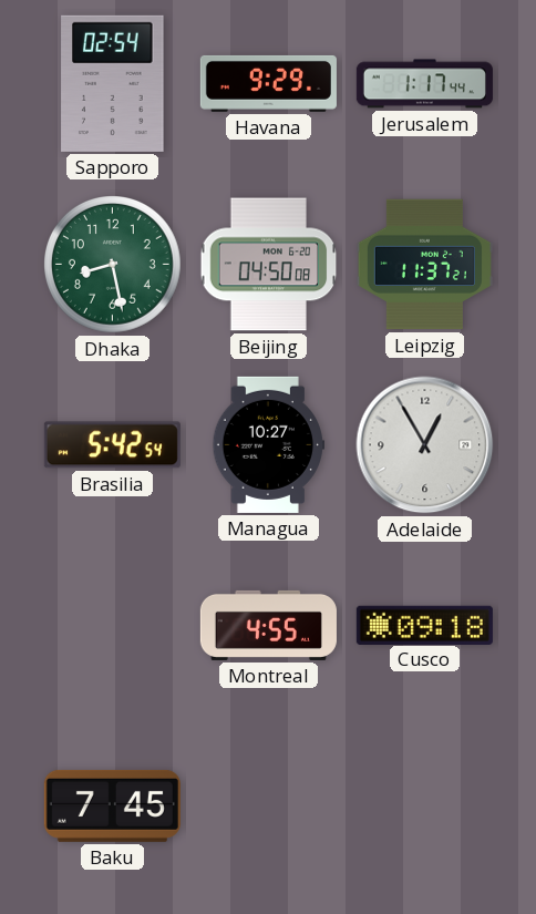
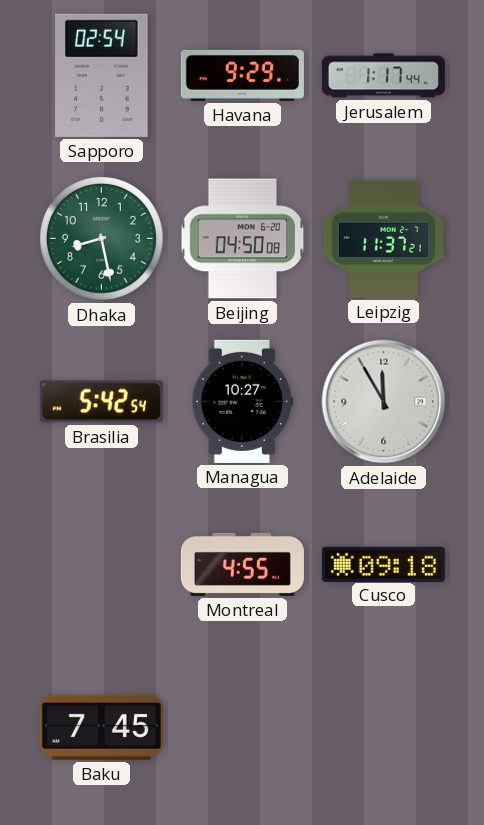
Adelaide: 12:55 -> 11:55
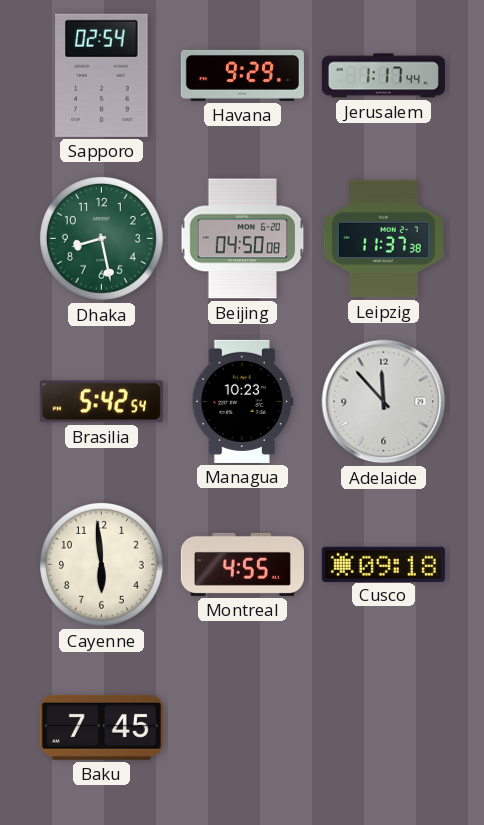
Leipzig: 11:37:21 -> 11:37:38
Managua: 10:27 -> 10:23
Adelaide: 11:55 -> 11:53
Cayenne: none -> 5:59
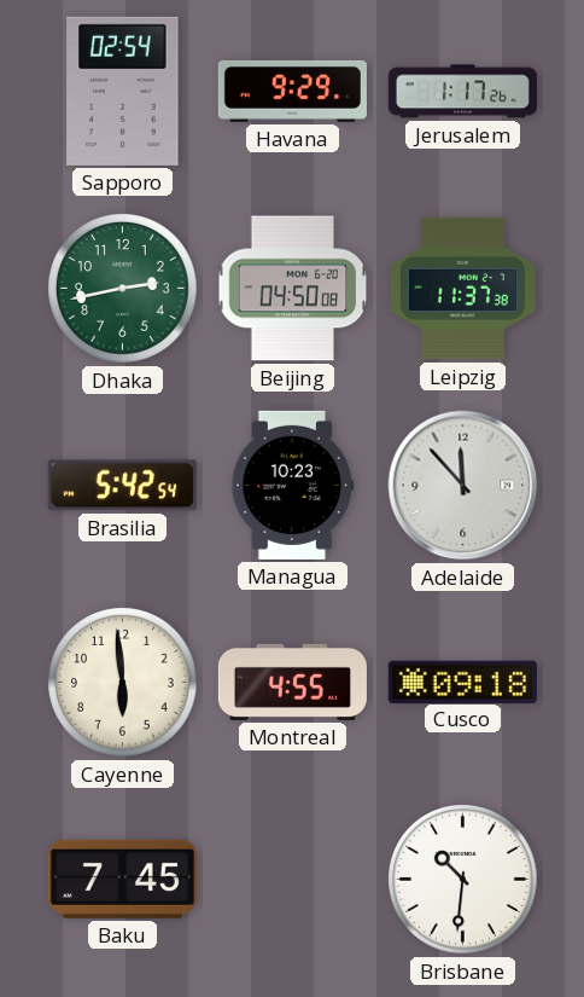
Jerusalem: 1:17:44 -> 1:17:26
Dhaka: 8:28 -> 2:43
Brisbane: none -> 10:31
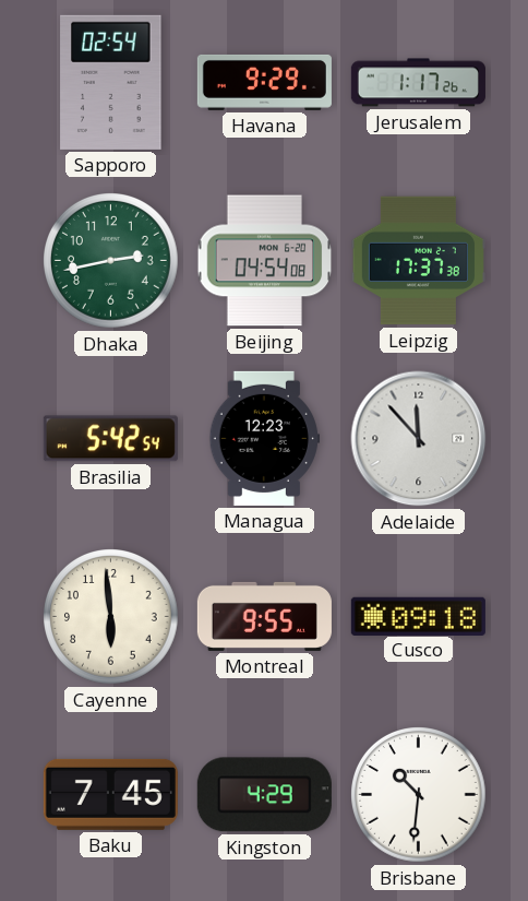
Beijing: 04:50 -> 04:54
Leipzig: 11:37 -> 17:37
Managua: 10:23 -> 12:23
Montreal: 4:55 -> 9:55
Kingston: none -> 4:29
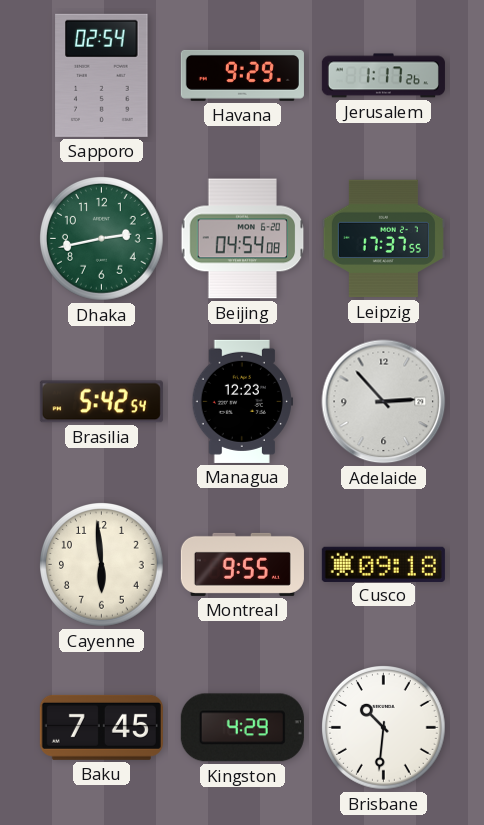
Leipzig: 17:37:38 -> 17:37:55
Adelaide: 11:53 -> 2:53
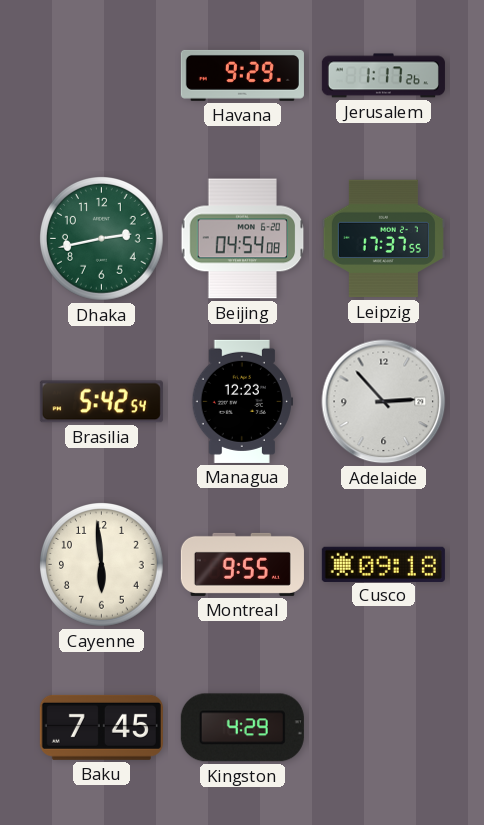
Sapporo: 02:54 -> none
Brisbane: 10:31 -> none
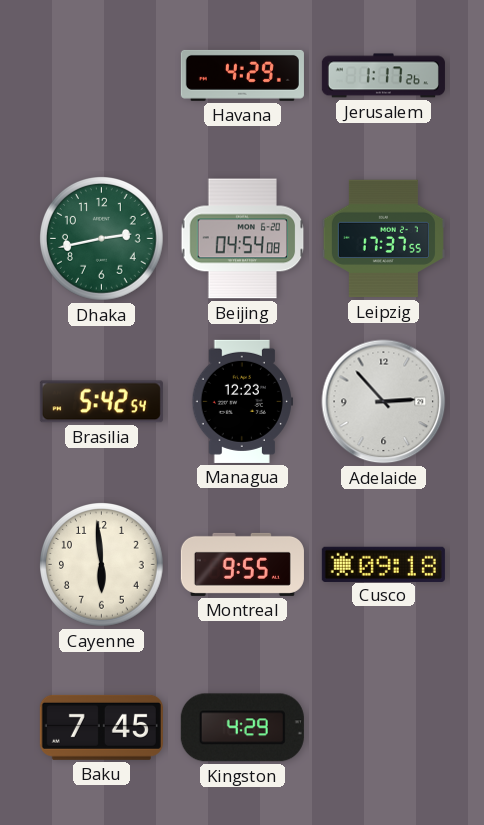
Havana: 9:29 -> 4:29
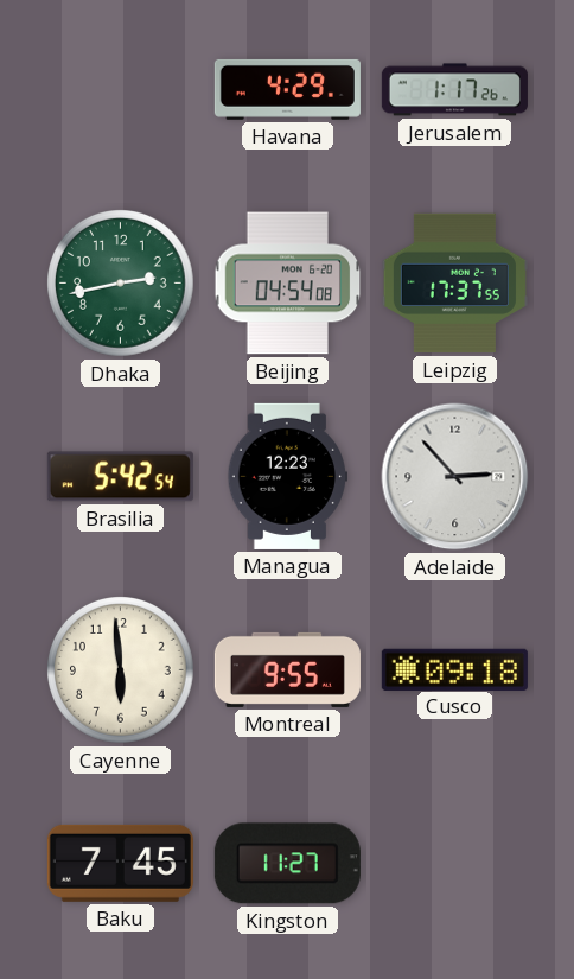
Kingston: 4:29 -> 11:27
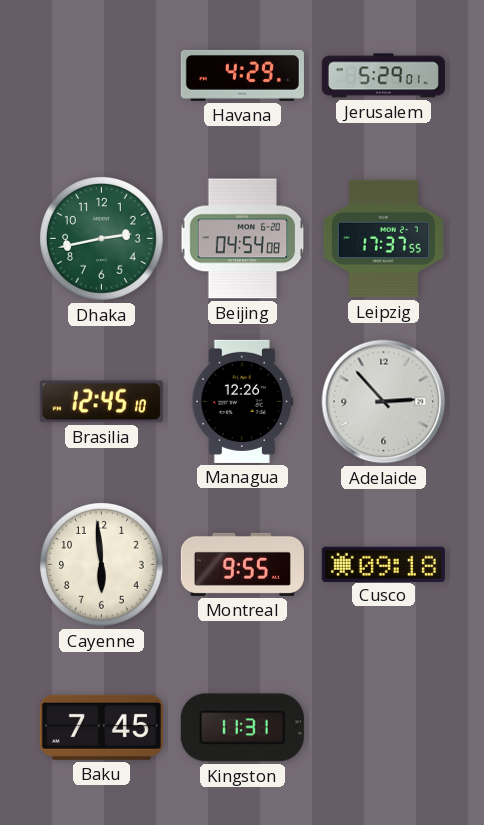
Jerusalem: 1:17 -> 5:29
Brasilia: 5:42 -> 12:45
Managua: 12:23 -> 12:26
Kingston: 11:27 -> 11:31
